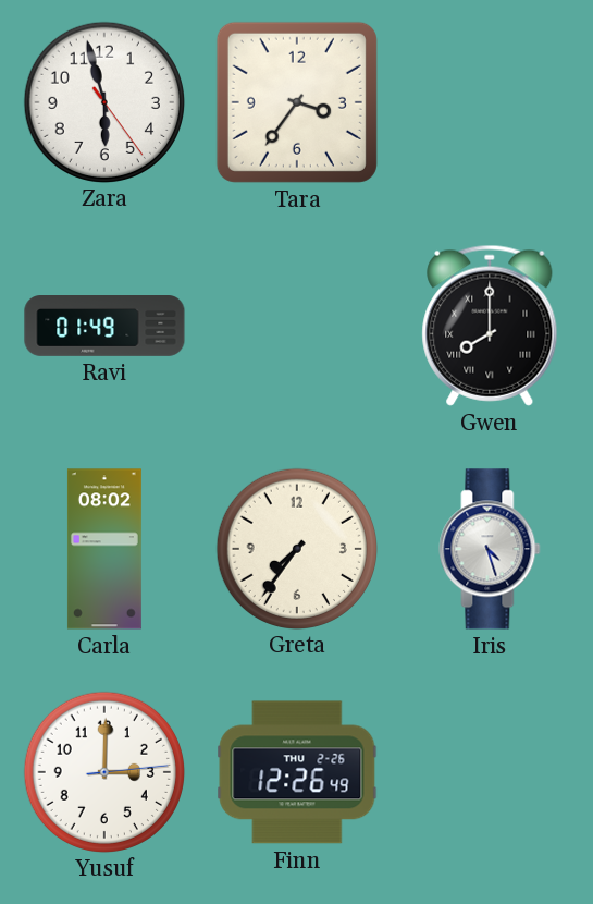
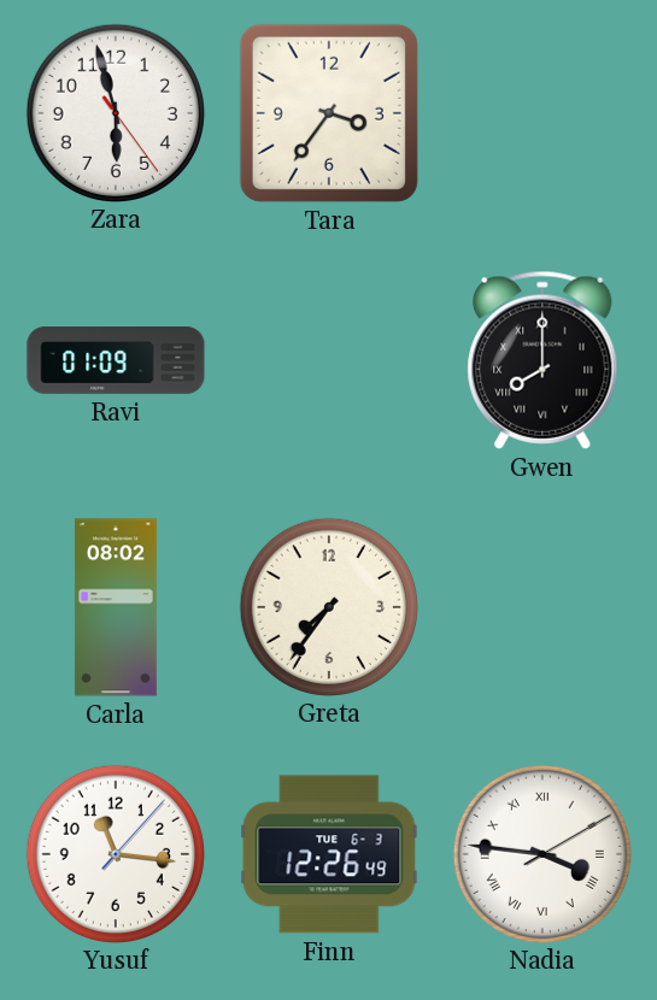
Ravi: 01:49 -> 01:09
Iris: 4:27 -> none
Yusuf: 3:00 -> 11:16
Finn date: THU 2-26 -> TUE 6-3
Nadia: none -> 3:46
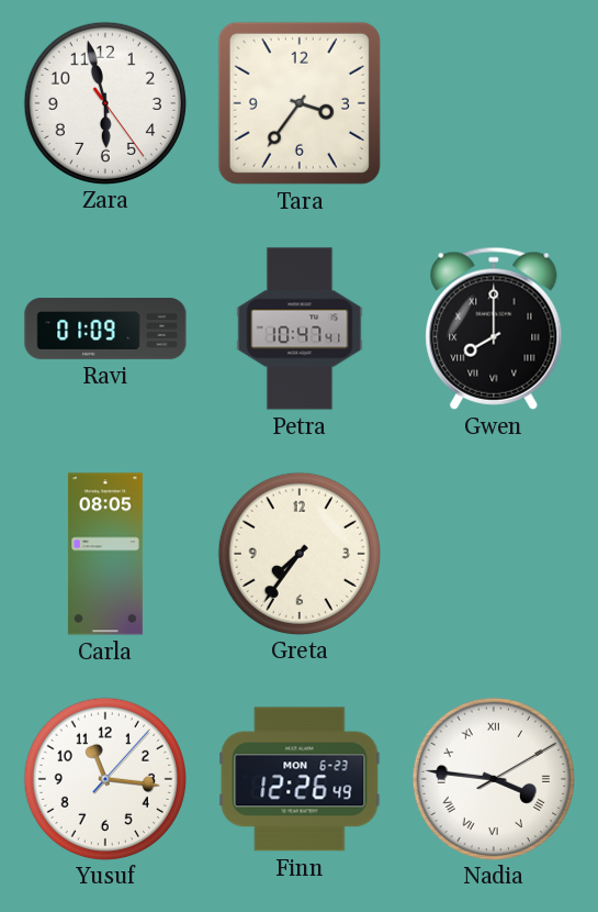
Petra: none -> 10:47
Carla: 08:02 -> 08:05
Finn date: TUE 6-3 -> MON 6-23
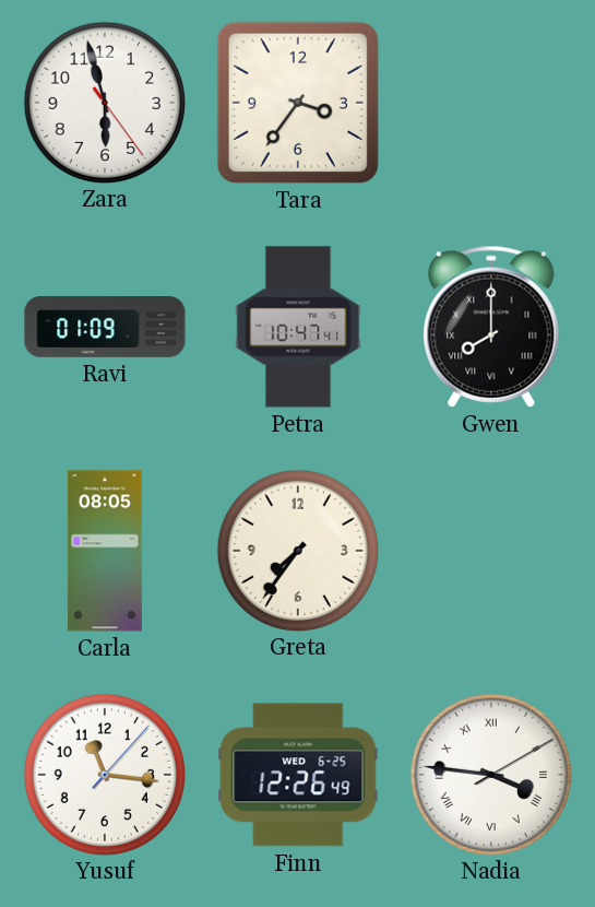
Finn date: MON 6-23 -> WED 6-25
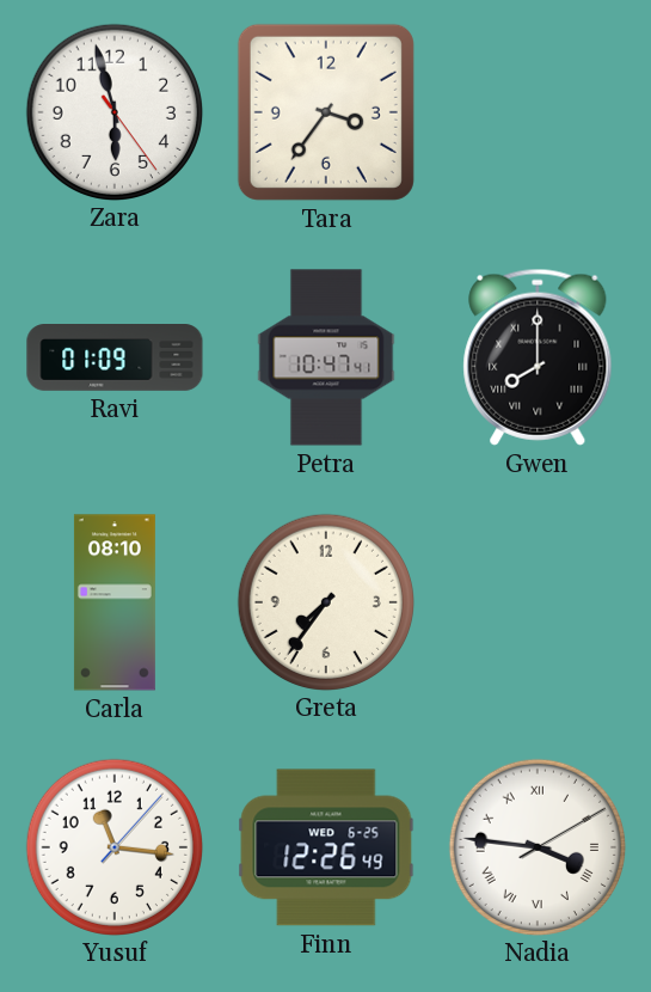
Carla: 08:05 -> 08:10
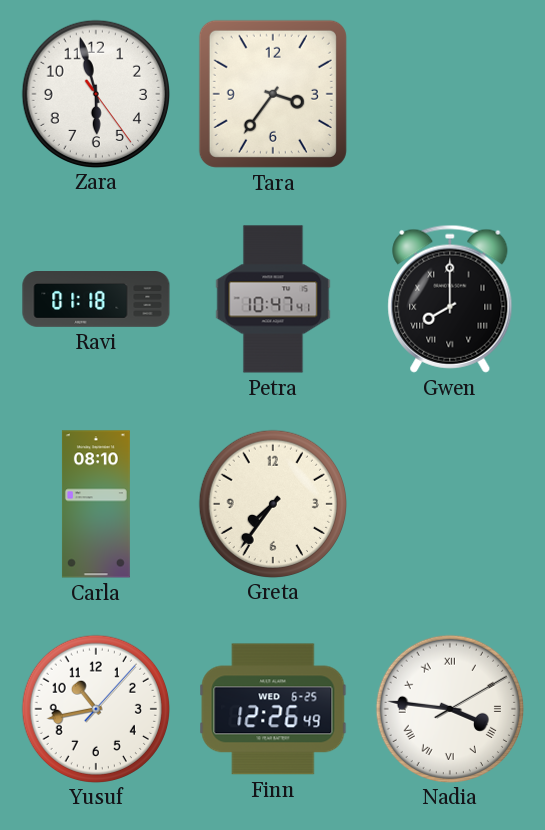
Ravi: 01:09 -> 01:18
Yusuf: 11:16 -> 10:43
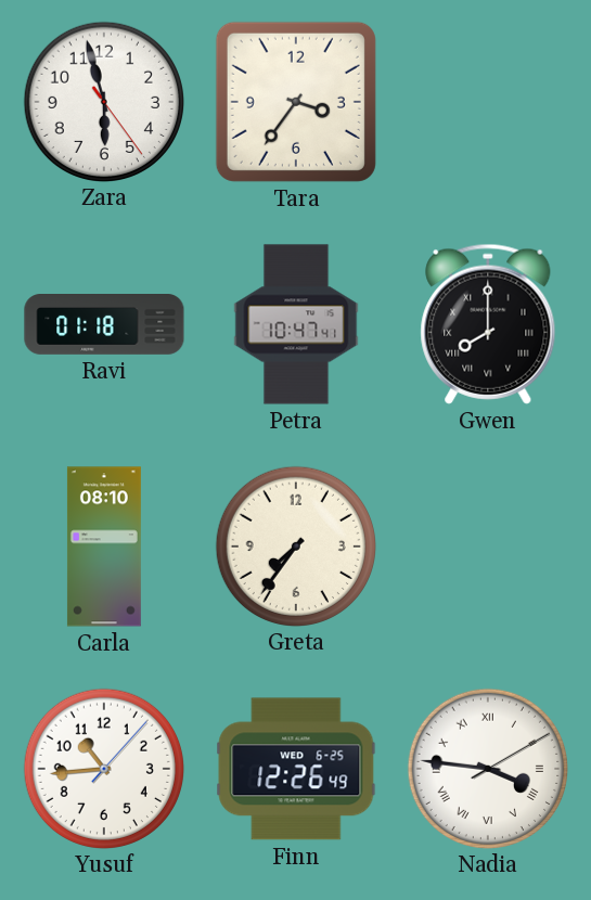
Yusuf: 10:43 -> 10:44
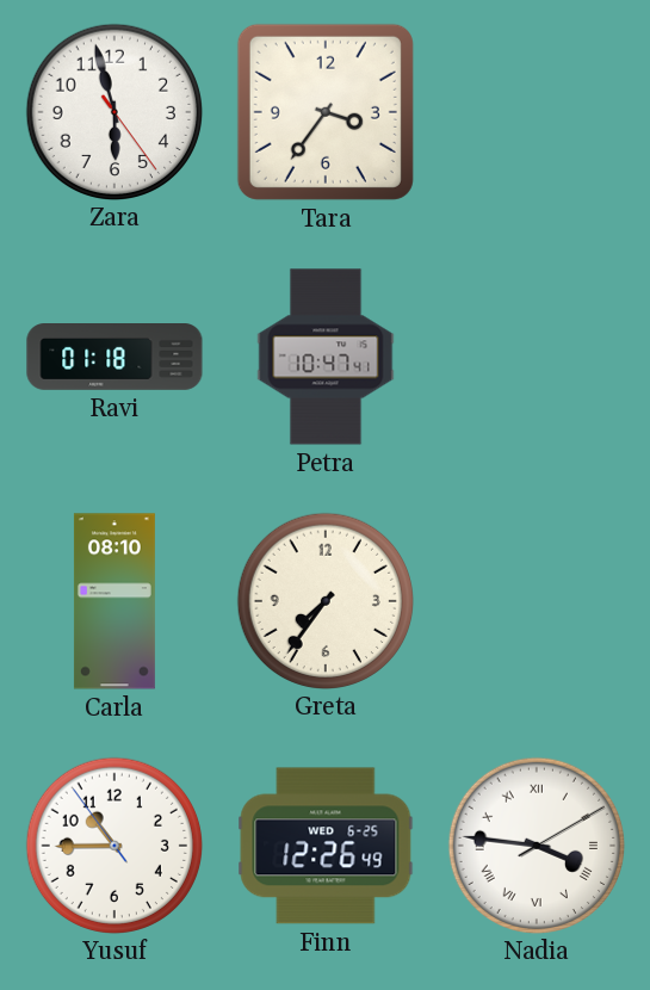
Gwen: 8:00 -> none
Yusuf: 10:44:07 -> 10:44:54
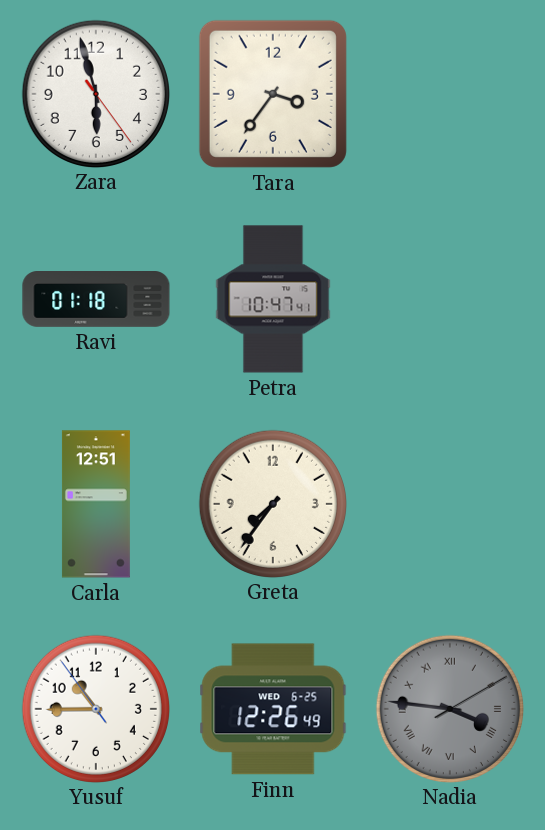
Carla: 08:10 -> 12:51
Nadia dial: white -> grey
